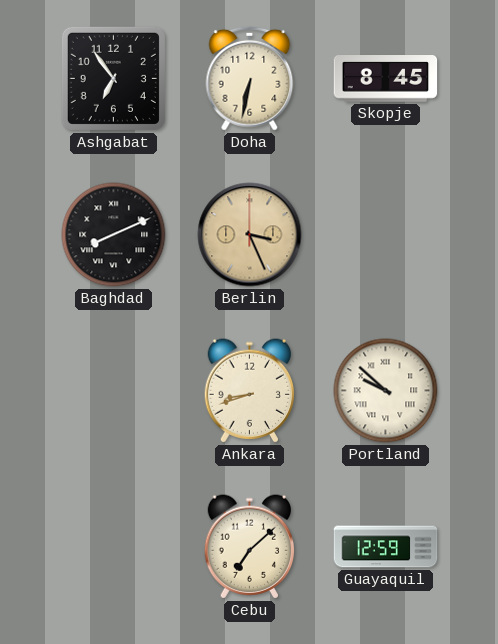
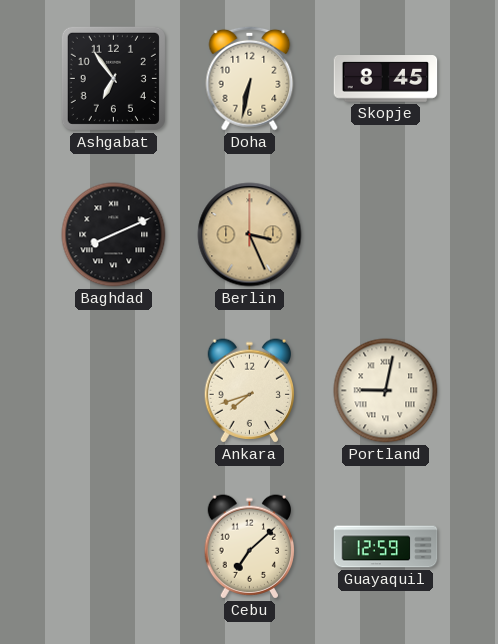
Ankara: 8:42 -> 7:42
Portland: 9:52 -> 9:02
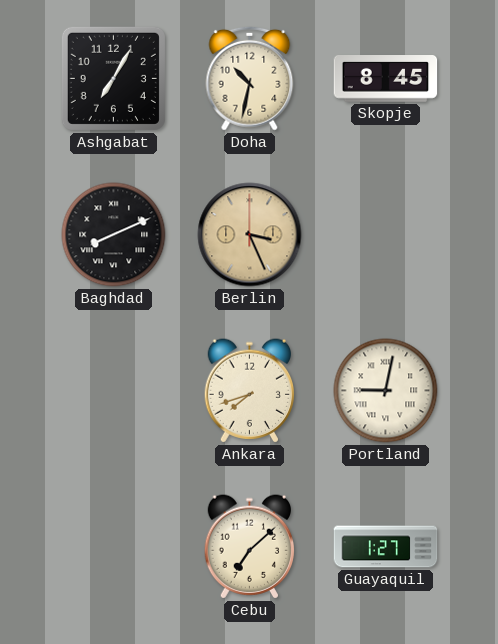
Ashgabat: 6:54 -> 7:05
Doha: 6:32 -> 10:32
Guayaquil: 12:59 -> 1:27
